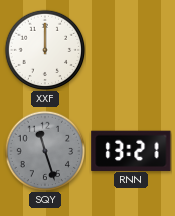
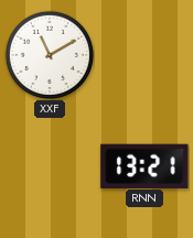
XXF: 12:00 -> 11:10
SQY: 11:27 -> none
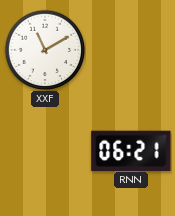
RNN: 13:21 -> 06:21
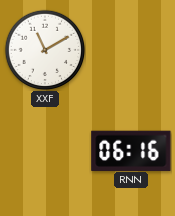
RNN: 06:21 -> 06:16
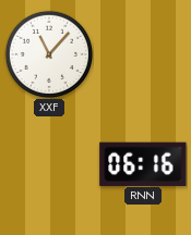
XXF: 11:10 -> 11:07
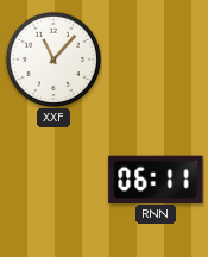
RNN: 06:16 -> 06:11
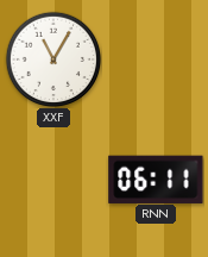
XXF: 11:07 -> 11:05
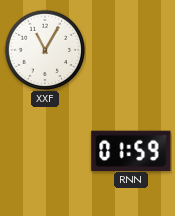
RNN: 06:11 -> 01:59
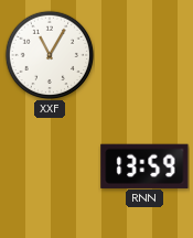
RNN: 01:59 -> 13:59
